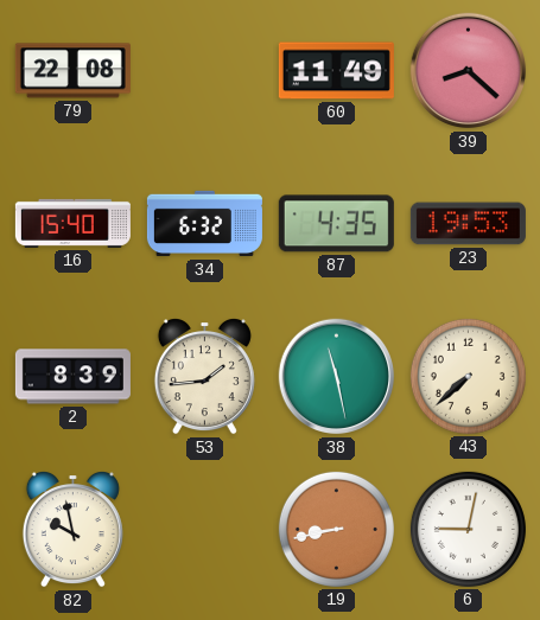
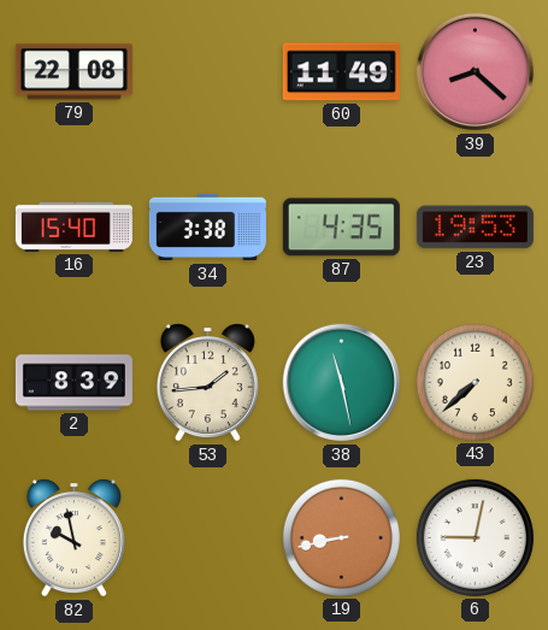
34: 6:32 -> 3:38
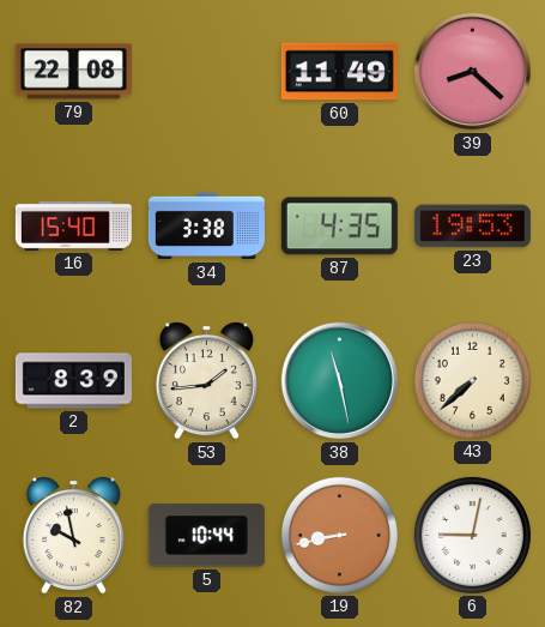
5: none -> 10:44
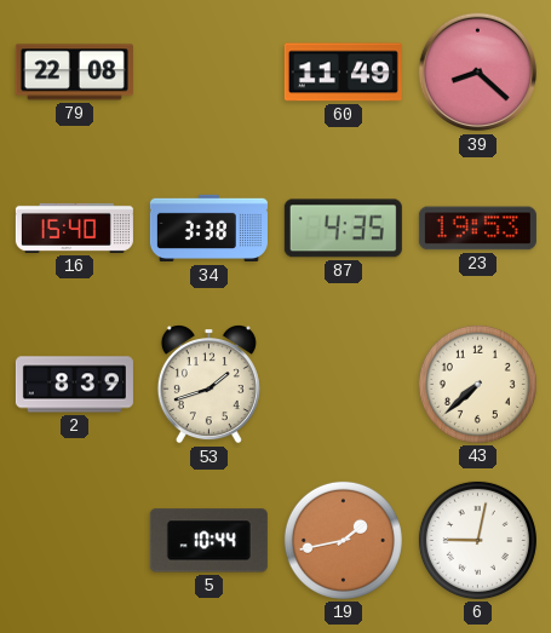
53: 1:44 -> 1:42
38: 11:28 -> none
82: 9:58 -> none
19: 8:43 -> 1:43
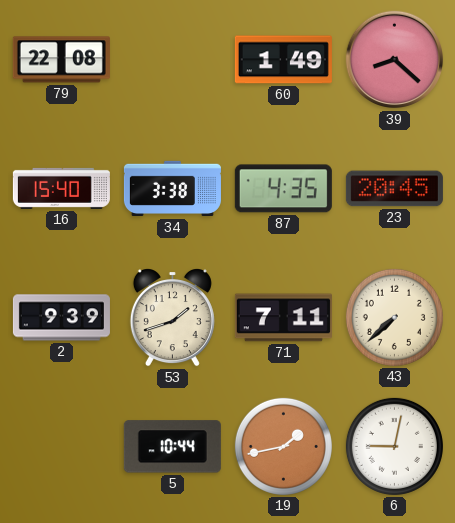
60: 11:49 -> 1:49
23: 19:53 -> 20:45
2: 8:39 -> 9:39
71: none -> 7:11
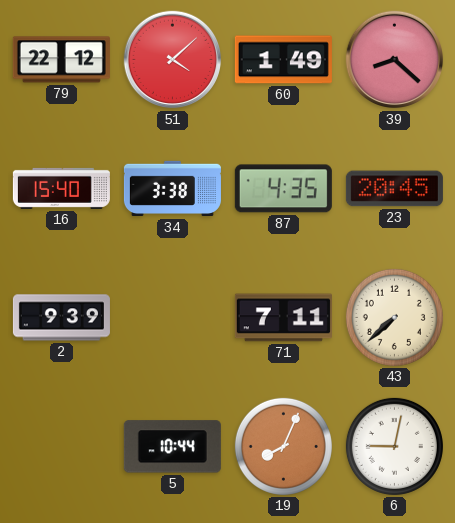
79: 22:08 -> 22:12
51: none -> 4:08
53: 1:42 -> none
19: 1:43 -> 8:04
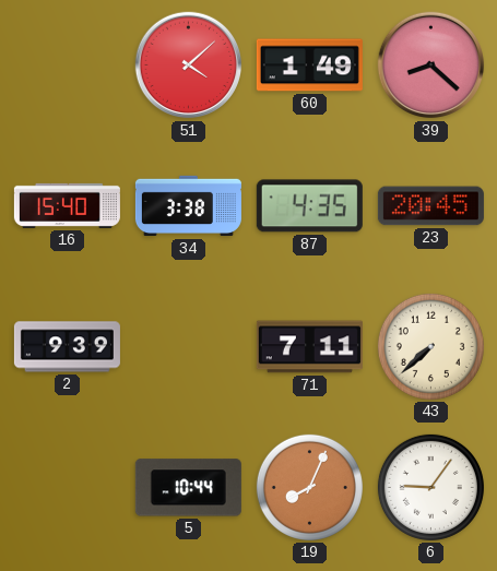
79: 22:12 -> none
6: 9:02 -> 9:06
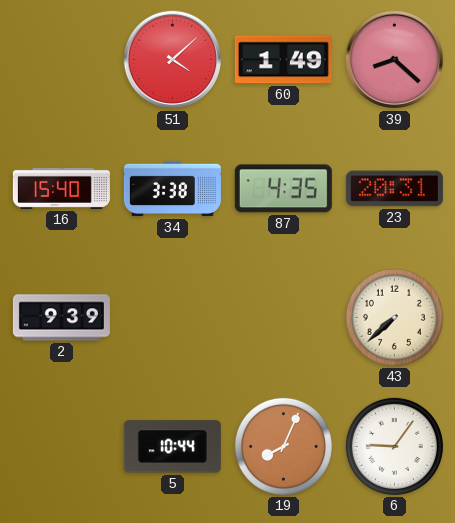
23: 20:45 -> 20:31
71: 7:11 -> none
